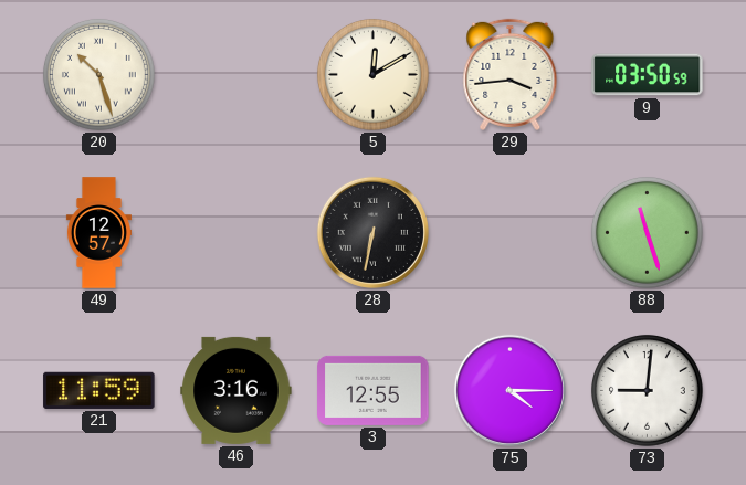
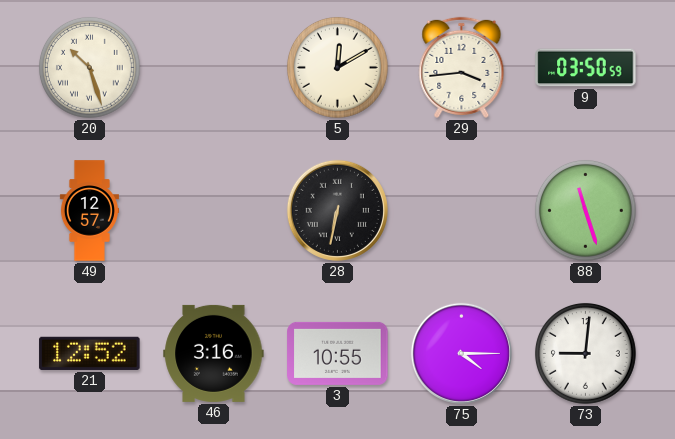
21: 11:59 -> 12:52
3: 12:55 -> 10:55
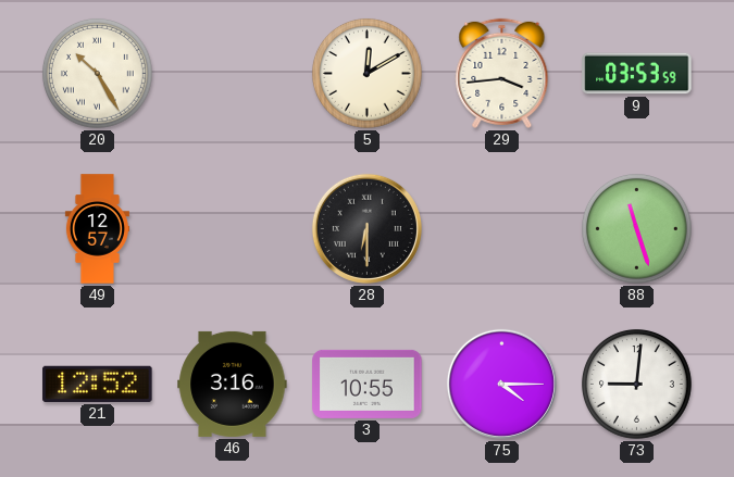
20: 10:27 -> 10:25
9: 03:50 -> 03:53
28: 6:32 -> 6:30
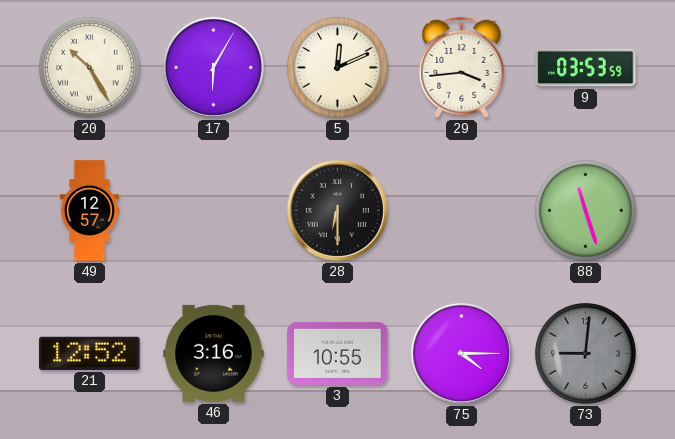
17: none -> 6:05
5: 12:10 -> 12:11
73 dial: white -> grey
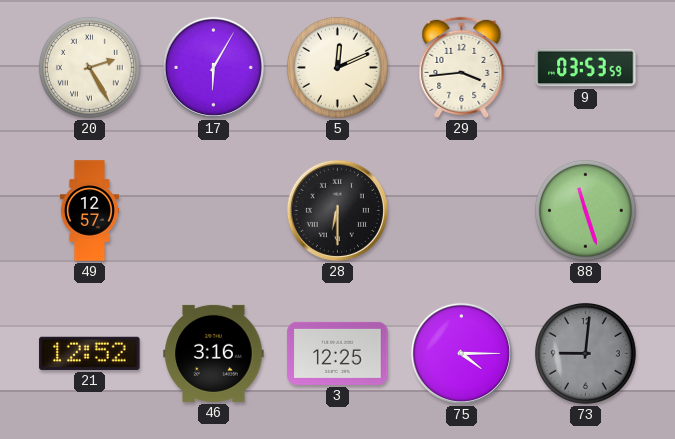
20: 10:25 -> 2:25
3: 10:55 -> 12:25
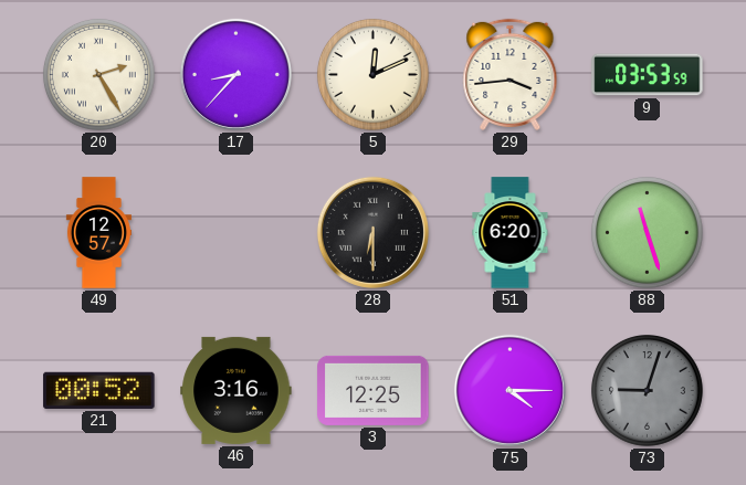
17: 6:05 -> 8:37
51: none -> 6:20
21: 12:52 -> 00:52
73: 9:01 -> 9:03
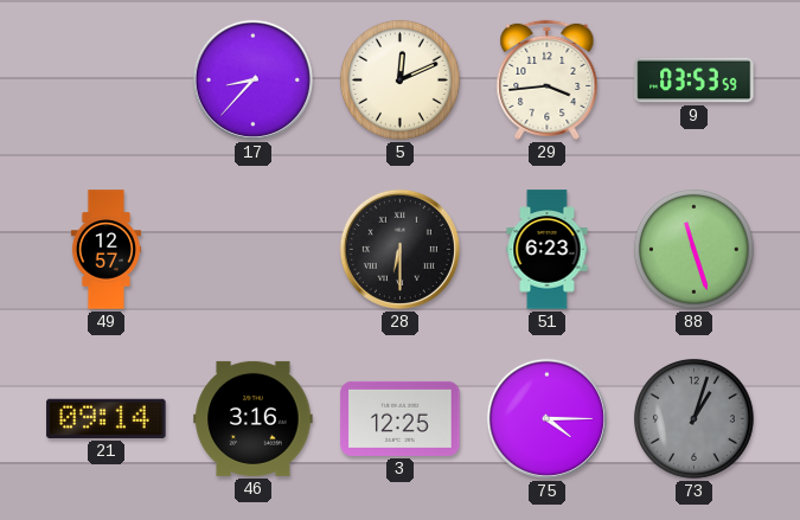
20: 2:25 -> none
51: 6:20 -> 6:23
21: 00:52 -> 09:14
73: 9:03 -> 1:03
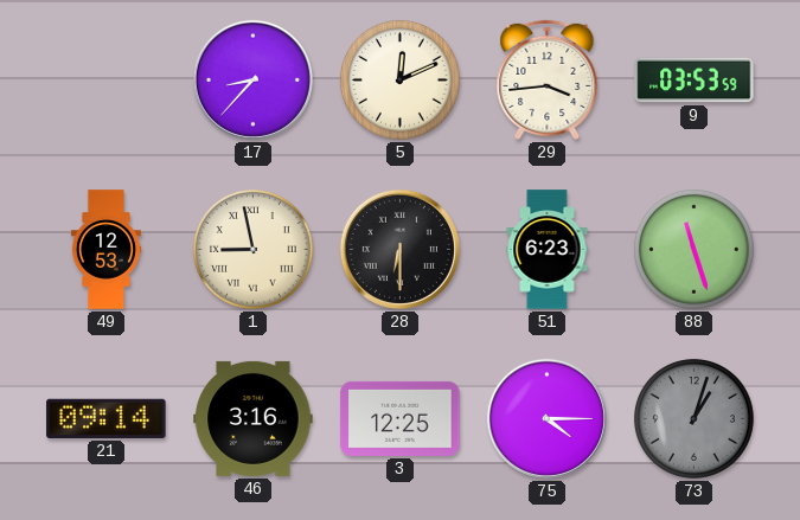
49: 12:57 -> 12:53
1: none -> 8:58
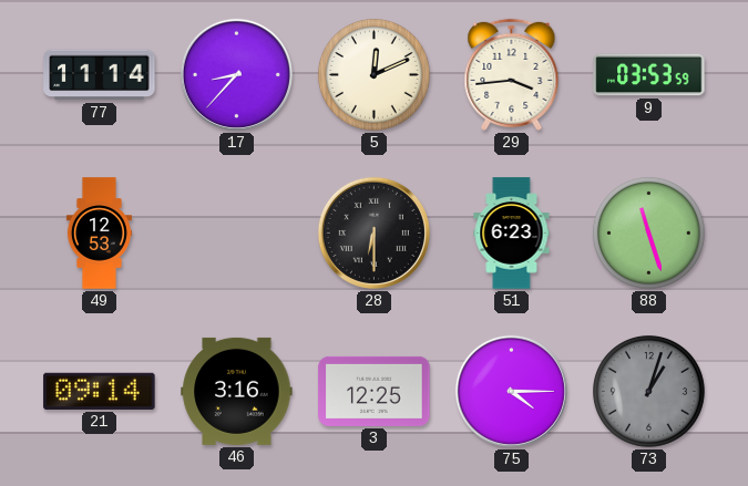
77: none -> 11:14
1: 8:58 -> none
